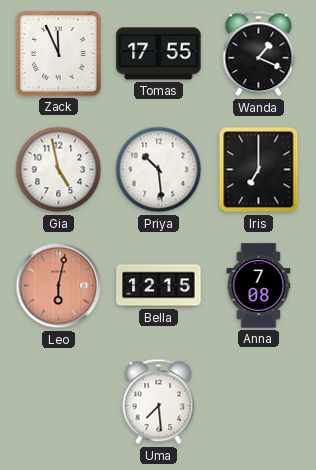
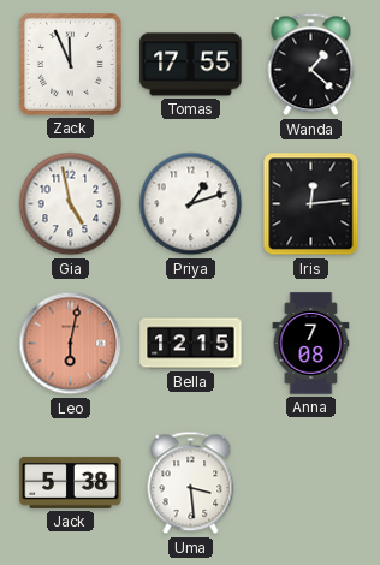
Wanda: 1:19 -> 1:22
Priya: 10:29 -> 1:12
Iris: 7:00 -> 12:14
Jack: none -> 5:38
Uma: 7:29 -> 3:29
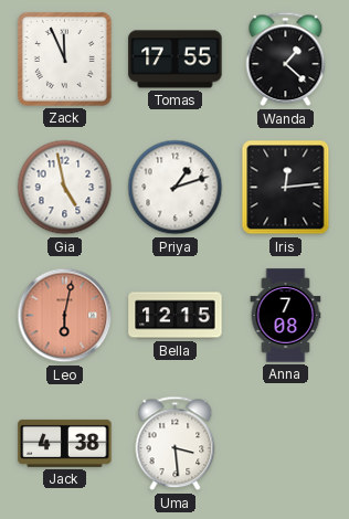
Jack: 5:38 -> 4:38
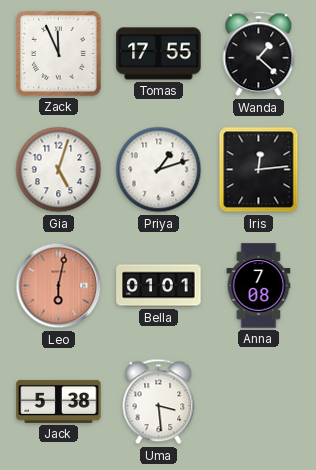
Gia: 4:58 -> 5:03
Bella: 12:15 -> 01:01
Jack: 4:38 -> 5:38
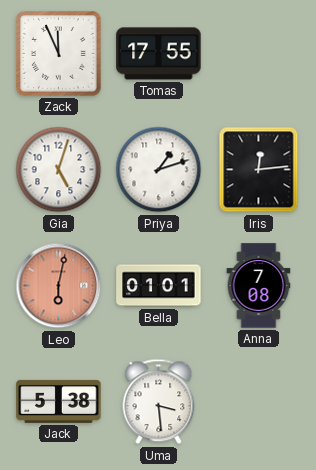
Wanda: 1:22 -> none
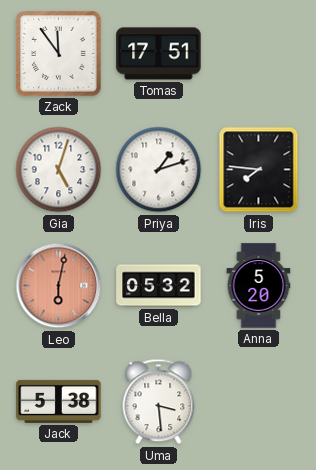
Zack: 11:56 -> 11:54
Tomas: 17:55 -> 17:51
Iris: 12:14 -> 7:46
Bella: 01:01 -> 05:32
Anna: 7:08 -> 5:20
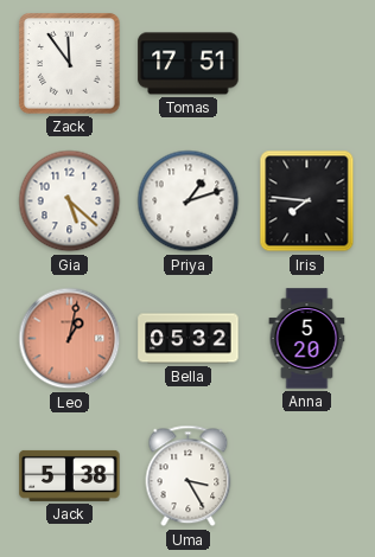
Gia: 5:03 -> 5:22
Leo: 6:02 -> 1:02
Uma: 3:29 -> 3:25
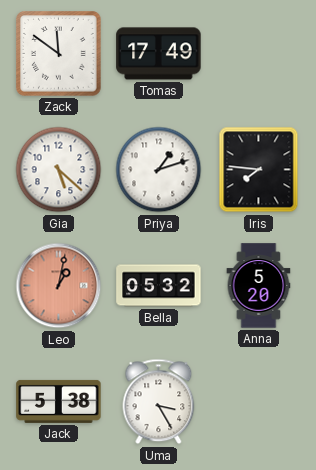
Zack: 11:54 -> 11:51
Tomas: 17:51 -> 17:49
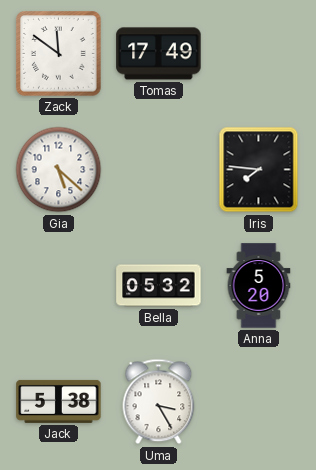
Priya: 1:12 -> none
Leo: 1:02 -> none
